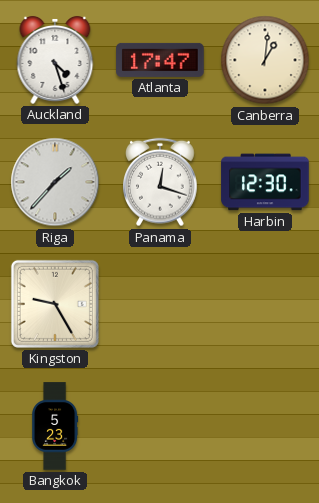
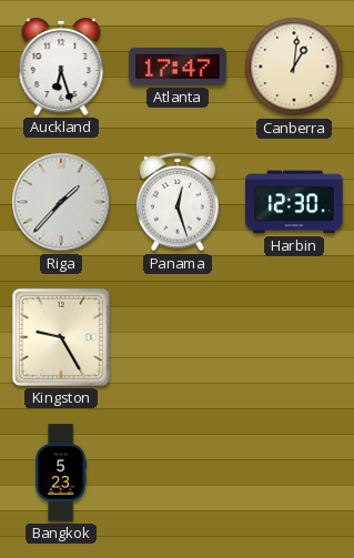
Auckland: 4:27 -> 6:27
Panama: 12:18 -> 12:27
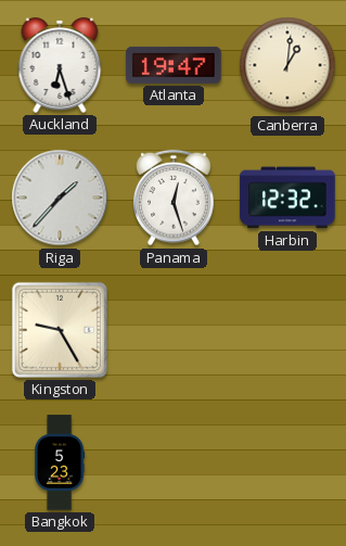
Atlanta: 17:47 -> 19:47
Harbin: 12:30 -> 12:32
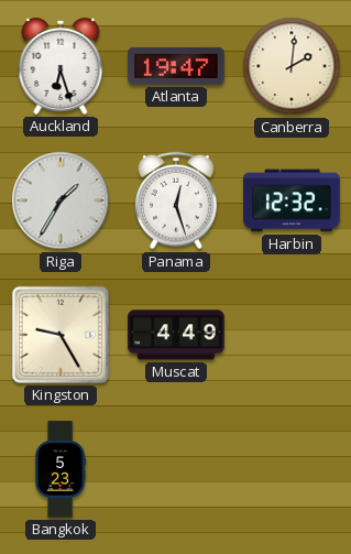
Canberra: 1:01 -> 2:01
Riga: 1:37 -> 1:35
Muscat: none -> 4:49
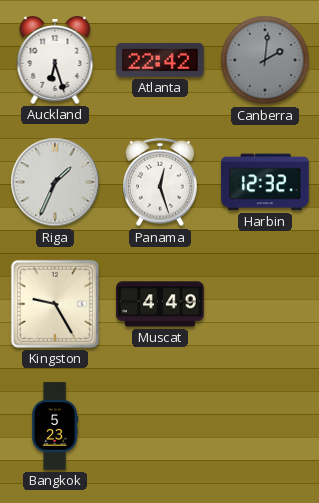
Atlanta: 19:47 -> 22:42
Canberra dial: cream -> grey
Riga: 1:35 -> 1:34
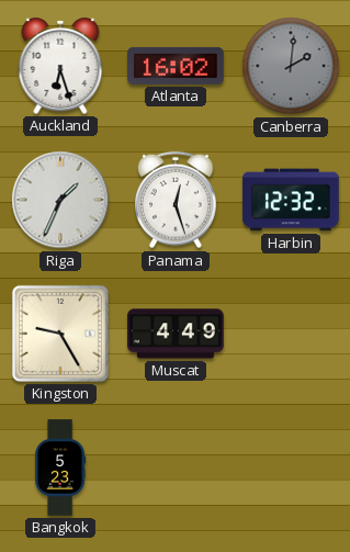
Atlanta: 22:42 -> 16:02
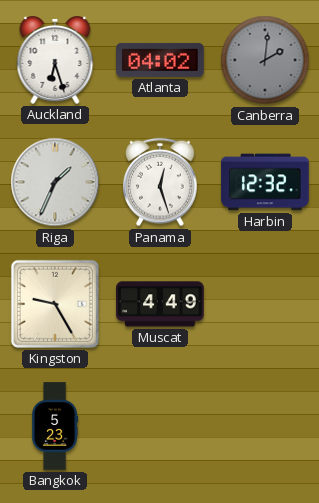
Atlanta: 16:02 -> 04:02
